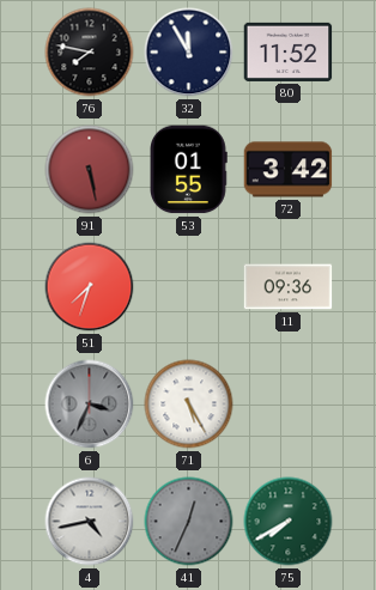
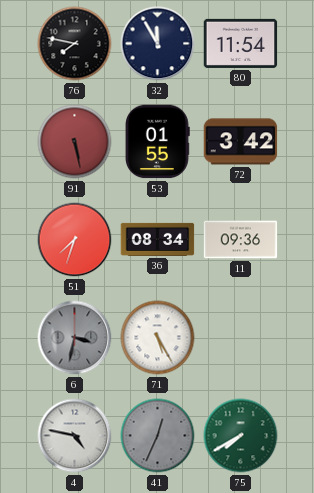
80: 11:52 -> 11:54
36: none -> 08:34
6: 3:34 -> 3:32
4: 4:43 -> 4:47
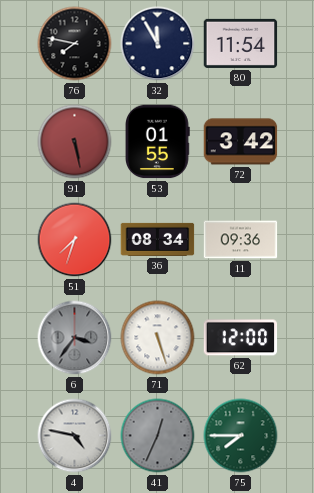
6: 3:32 -> 3:36
71: 5:25 -> 5:27
62: none -> 12:00
75: 7:40 -> 7:45
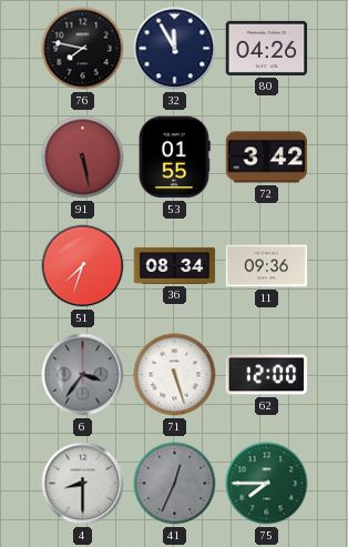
80: 11:54 -> 04:26
4: 4:47 -> 8:30
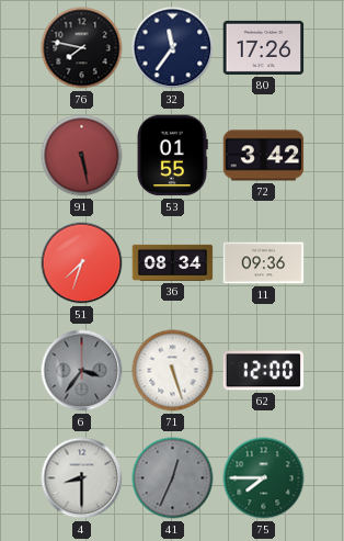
32: 11:55 -> 11:36
80: 04:26 -> 17:26
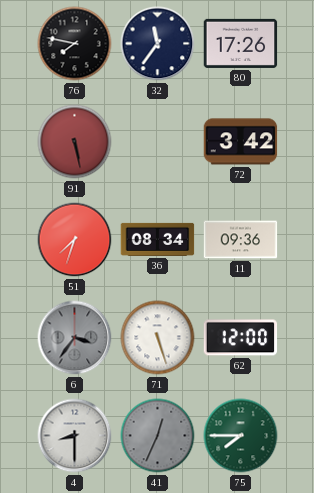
53: 01:55 -> none
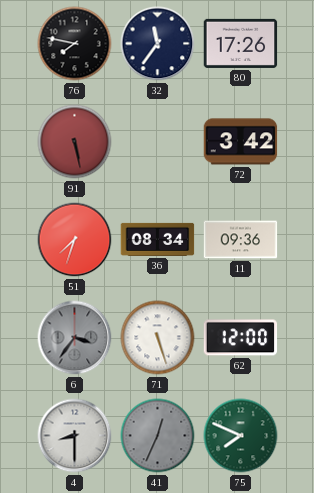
75: 7:45 -> 7:49
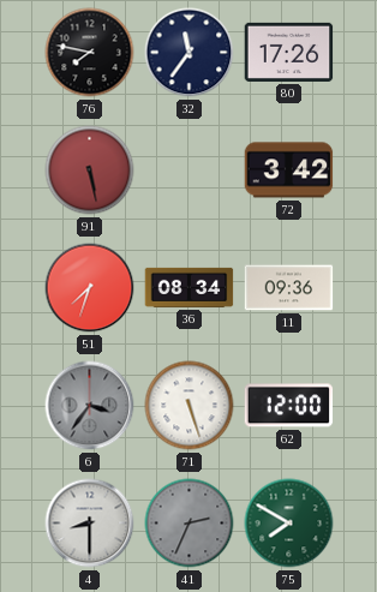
41: 12:34 -> 2:34
75: 7:49 -> 7:50
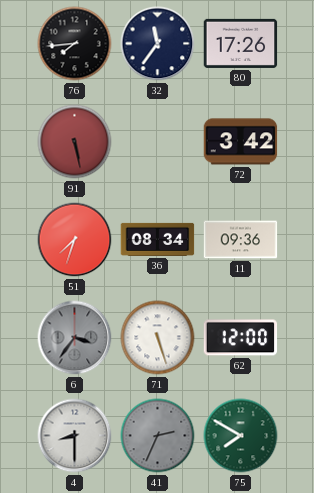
76: 7:47 -> 7:44
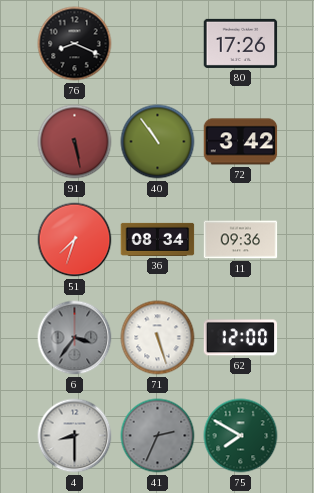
76: 7:44 -> 8:19
32: 11:36 -> none
40: none -> 10:54
